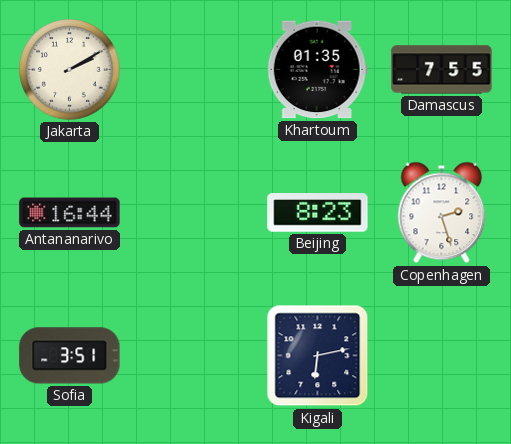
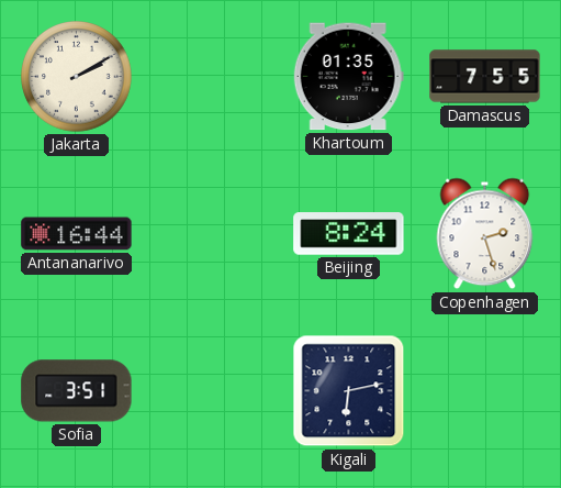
Beijing: 8:23 -> 8:24
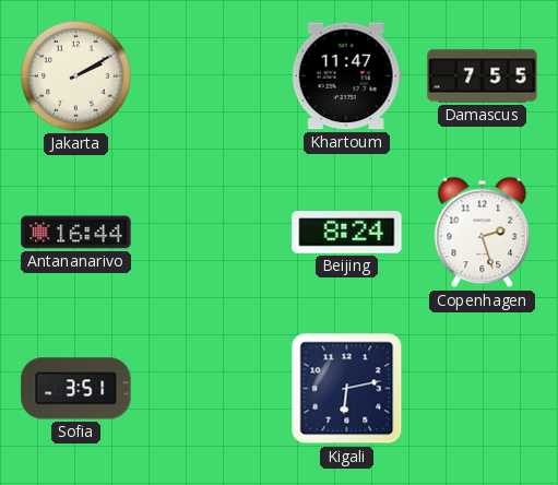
Khartoum: 01:35 -> 11:47
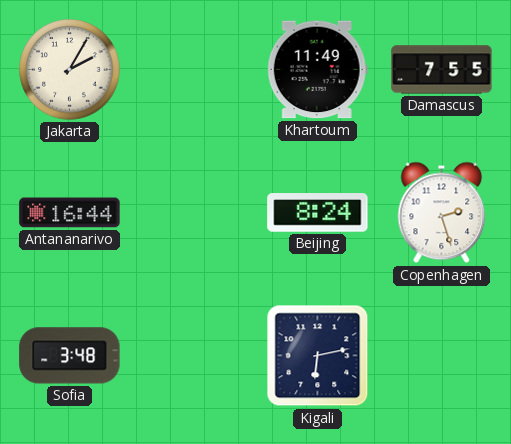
Jakarta: 2:10 -> 2:05
Khartoum: 11:47 -> 11:49
Sofia: 3:51 -> 3:48
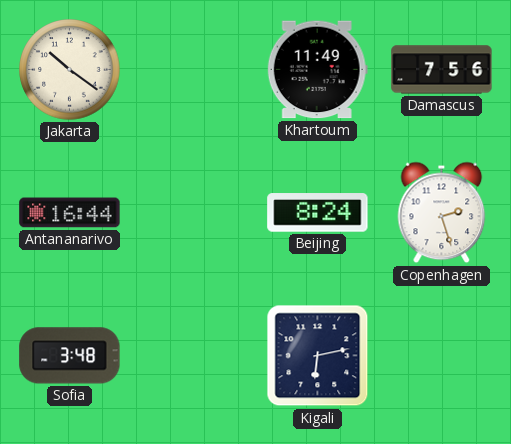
Jakarta: 2:05 -> 10:21
Damascus: 7:55 -> 7:56
